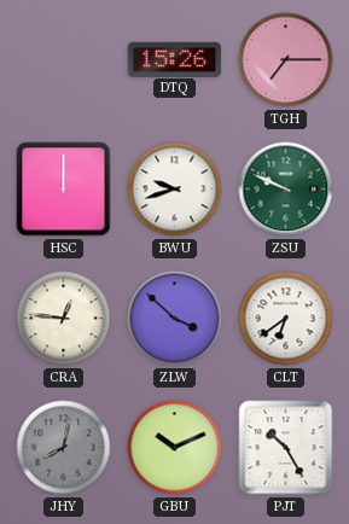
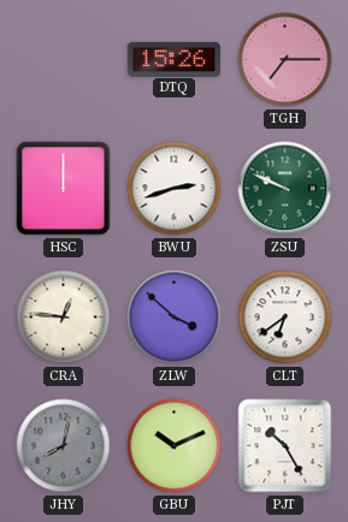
BWU: 9:42 -> 2:42
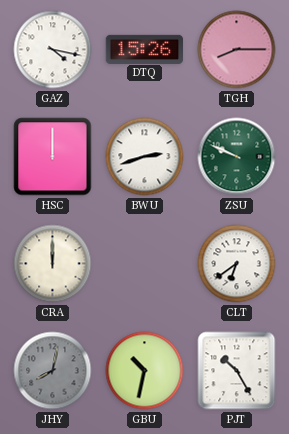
GAZ: none -> 4:17
TGH: 7:15 -> 8:15
CRA: 12:46 -> 12:00
ZLW: 3:52 -> none
GBU: 10:11 -> 10:32
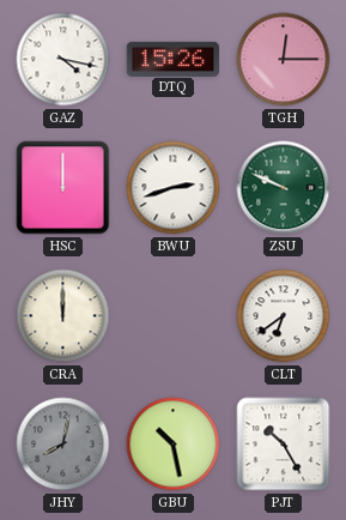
TGH: 8:15 -> 12:15
GBU: 10:32 -> 10:28
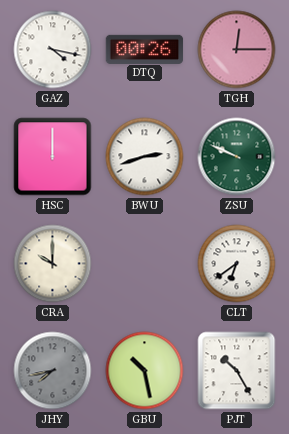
DTQ: 15:26 -> 00:26
CRA: 12:00 -> 10:00
JHY: 8:02 -> 7:43
